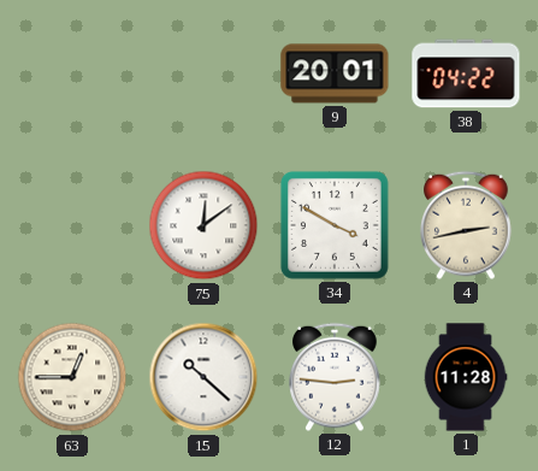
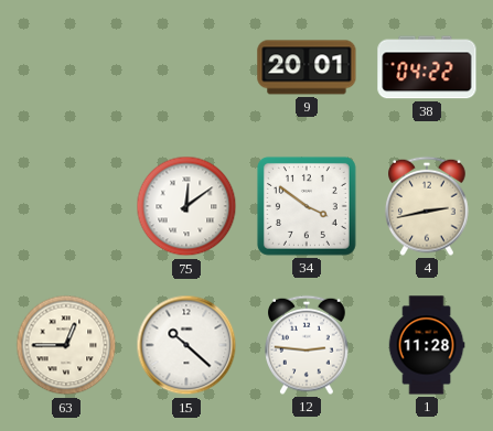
34: 3:50 -> 3:51
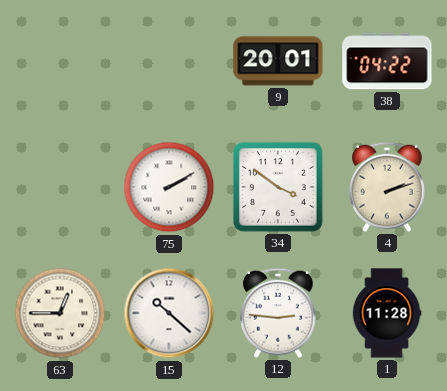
75: 12:09 -> 2:10
4: 2:43 -> 2:12
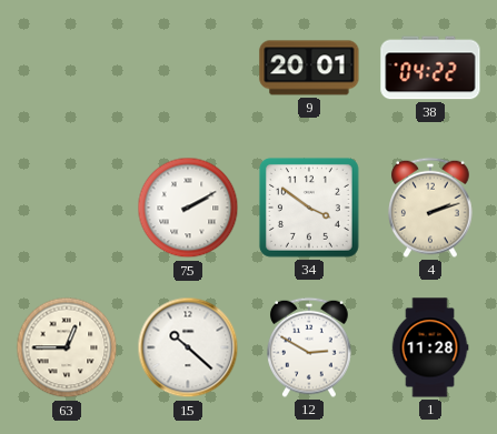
12: 2:46 -> 2:50
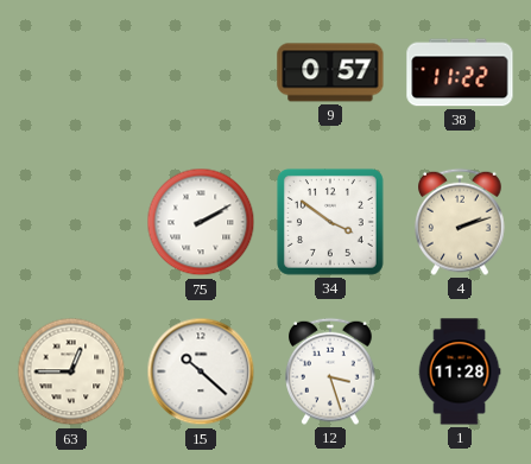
9: 20:01 -> 0:57
38: 04:22 -> 11:22
12: 2:50 -> 3:27
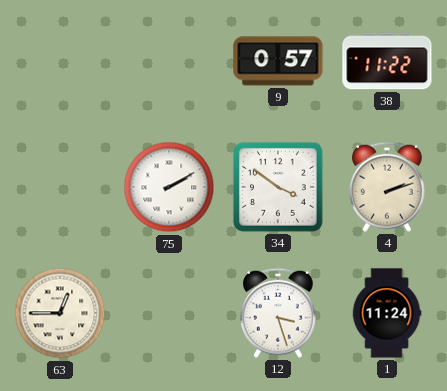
15: 10:22 -> none
1: 11:28 -> 11:24
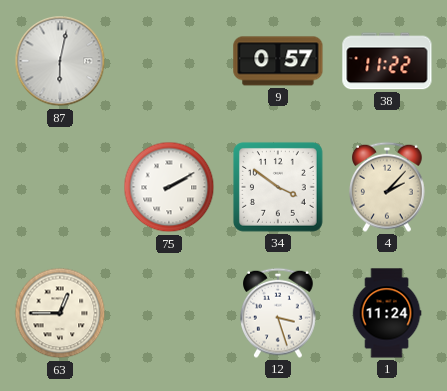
87: none -> 6:02
4: 2:12 -> 2:07
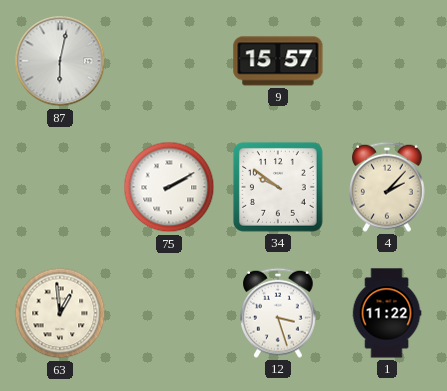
9: 0:57 -> 15:57
38: 11:22 -> none
34: 3:51 -> 9:51
63: 12:45 -> 12:59
1: 11:24 -> 11:22
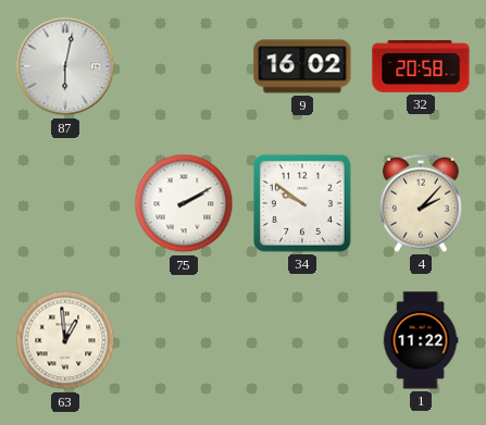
9: 15:57 -> 16:02
32: none -> 20:58
12: 3:27 -> none
